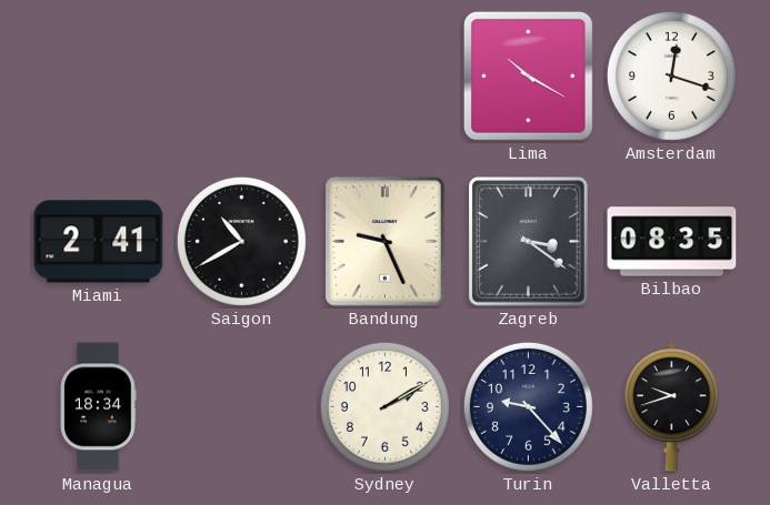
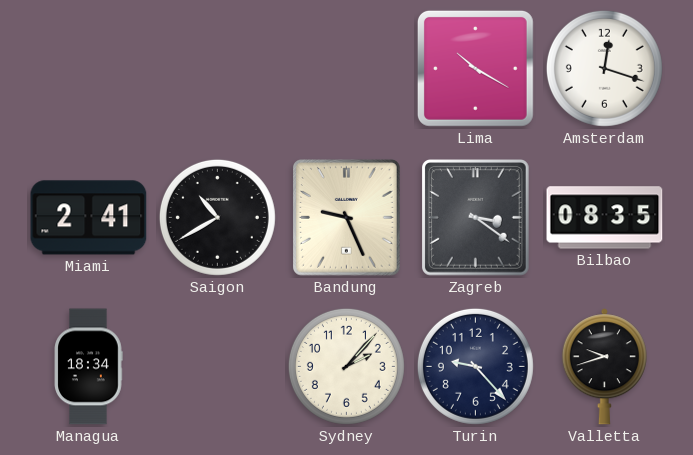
Sydney: 2:10 -> 2:07
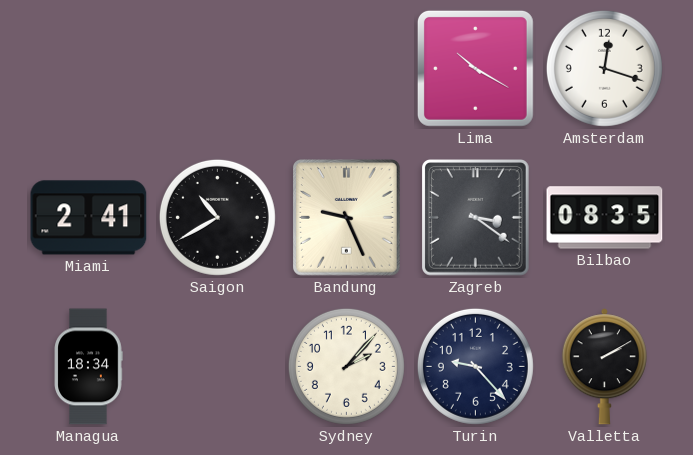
Valletta: 9:42 -> 2:10
